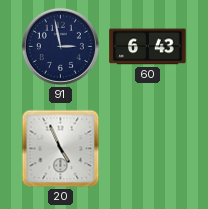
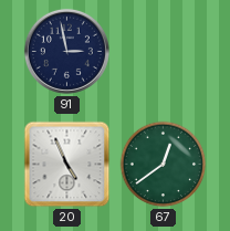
60: 6:43 -> none
67: none -> 12:39
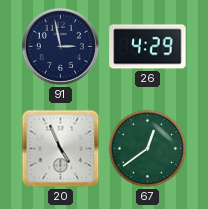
26: none -> 4:29
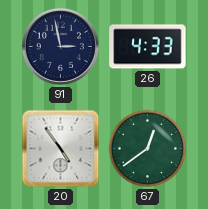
26: 4:29 -> 4:33
20: 4:56 -> 4:54
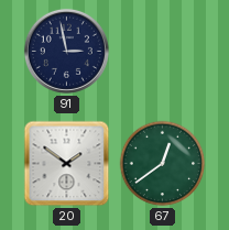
26: 4:33 -> none
20: 4:54 -> 1:51
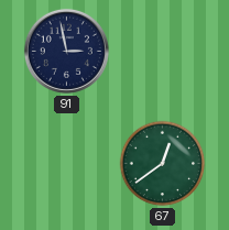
20: 1:51 -> none
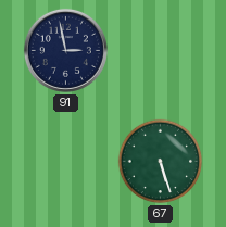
67: 12:39 -> 5:27
